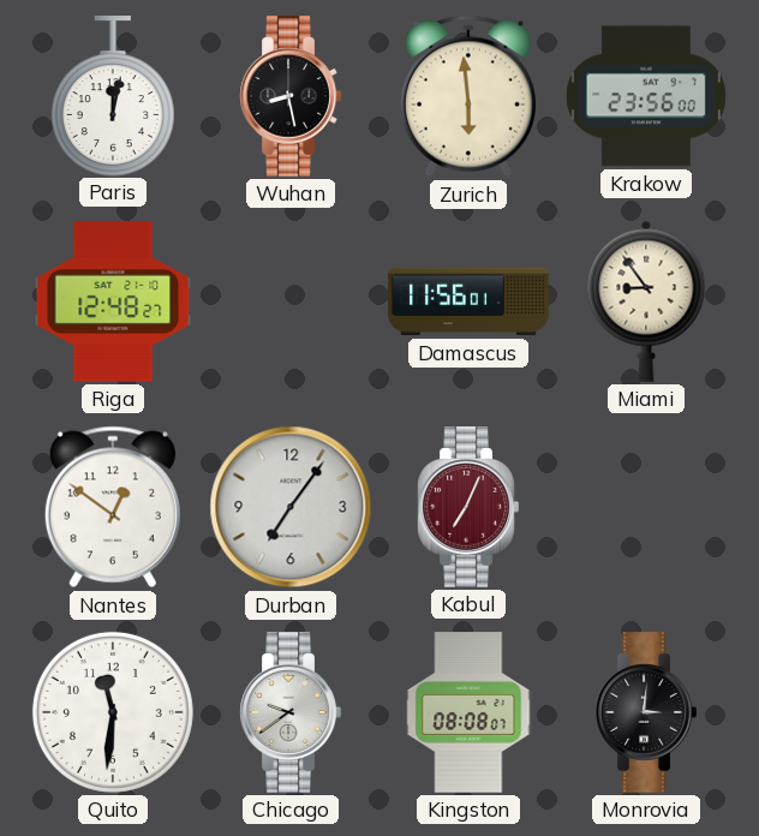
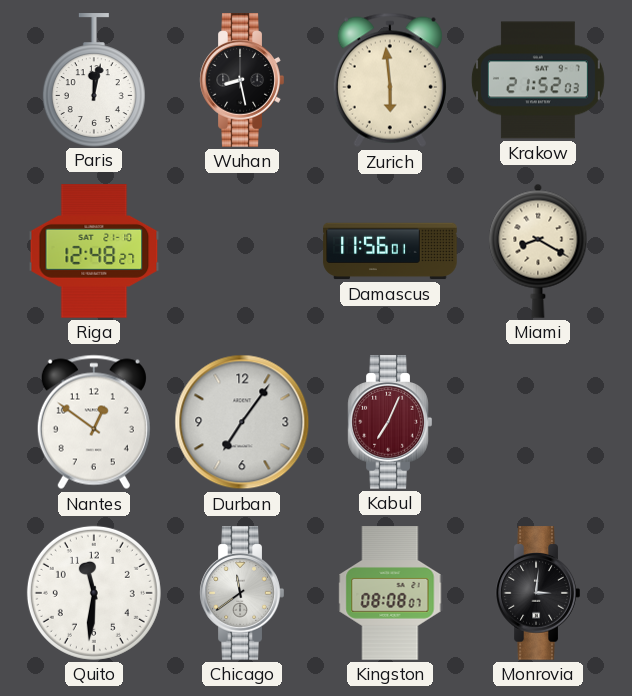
Krakow: 23:56 -> 21:52
Miami: 8:54 -> 8:20
Chicago: 9:39 -> 11:39
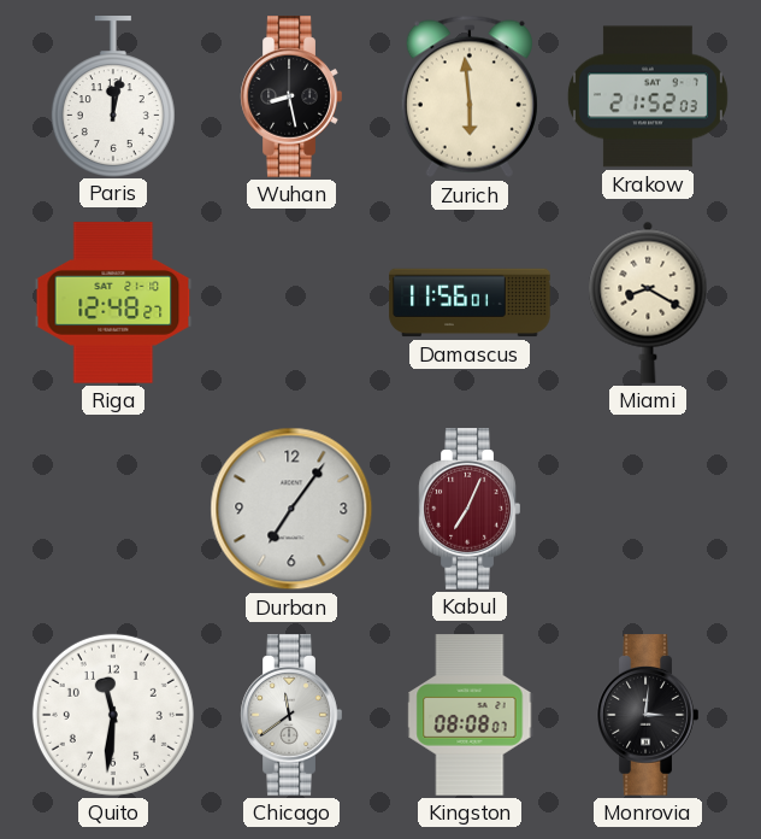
Nantes: 12:51 -> none
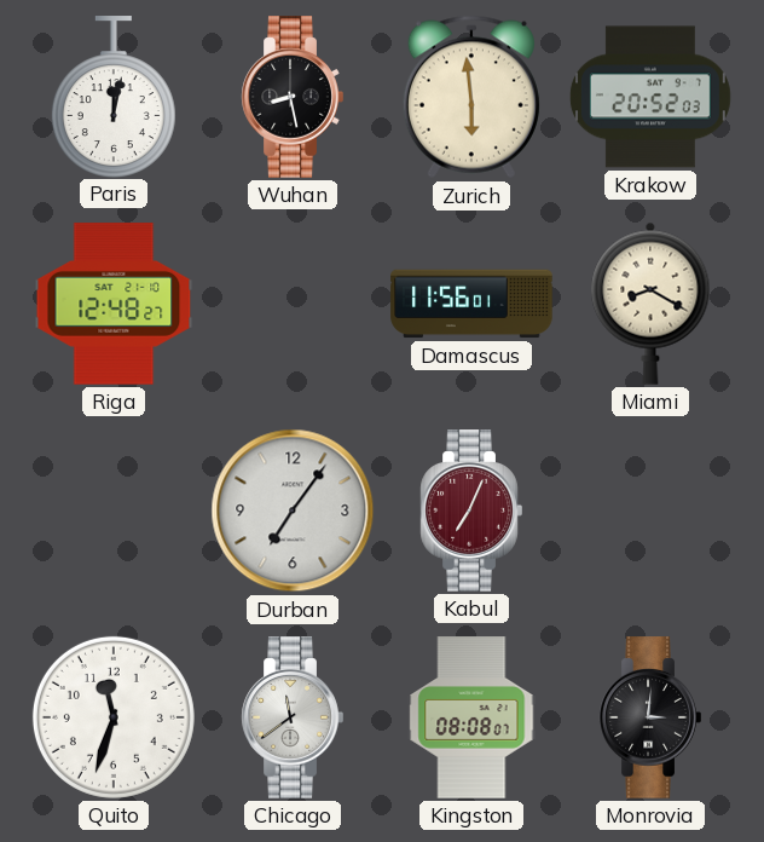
Krakow: 21:52 -> 20:52
Quito: 11:31 -> 11:33
